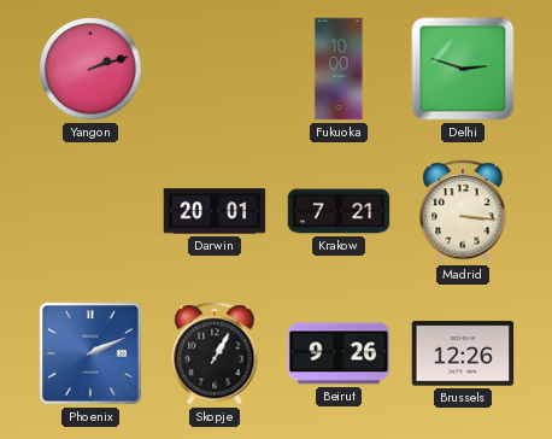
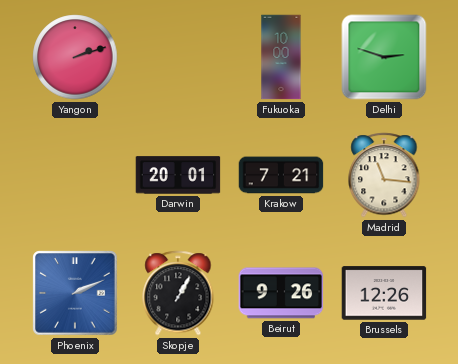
Madrid: 3:16 -> 11:16
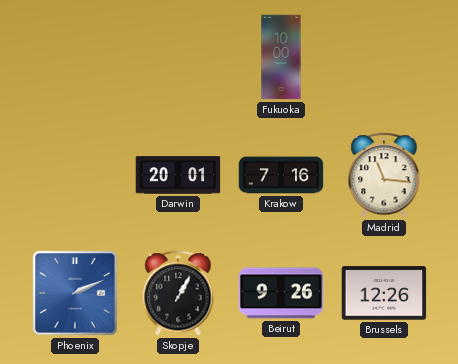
Yangon: 2:12 -> none
Delhi: 2:48 -> none
Krakow: 7:21 -> 7:16
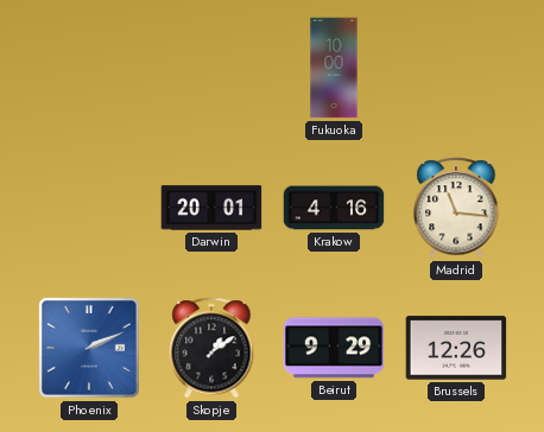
Krakow: 7:16 -> 4:16
Skopje: 1:05 -> 1:09
Beirut: 9:26 -> 9:29
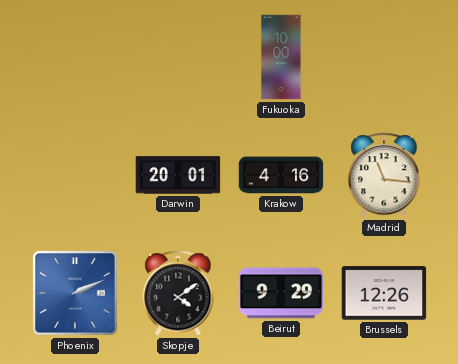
Skopje: 1:09 -> 4:09
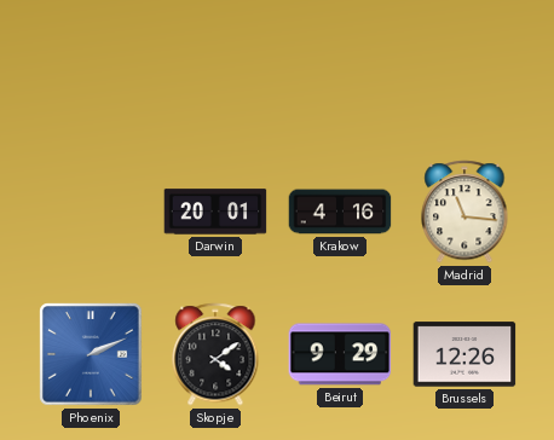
Fukuoka: 10:00 -> none
